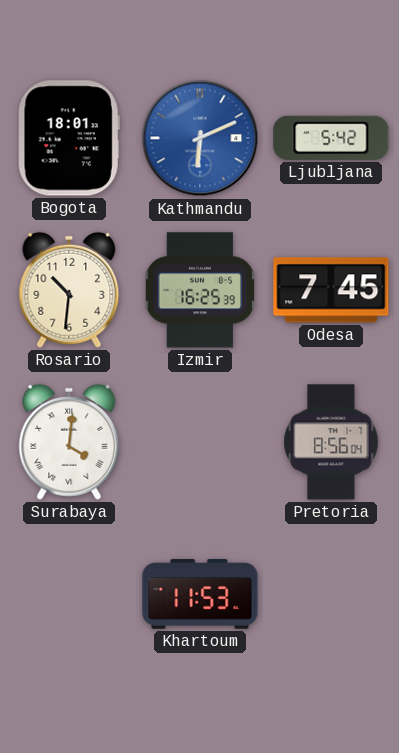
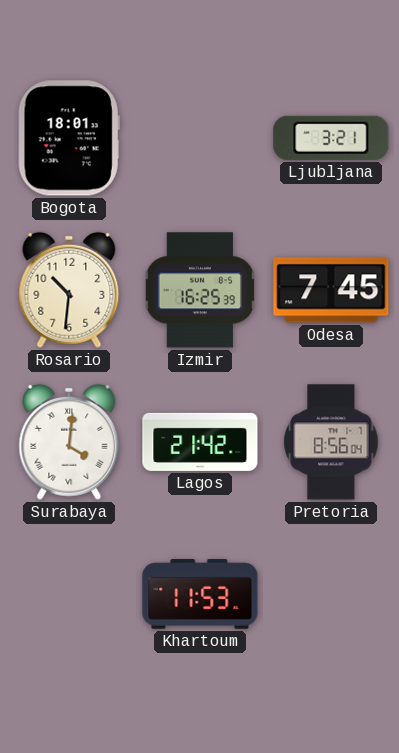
Kathmandu: 6:11 -> none
Ljubljana: 5:42 -> 3:21
Lagos: none -> 21:42
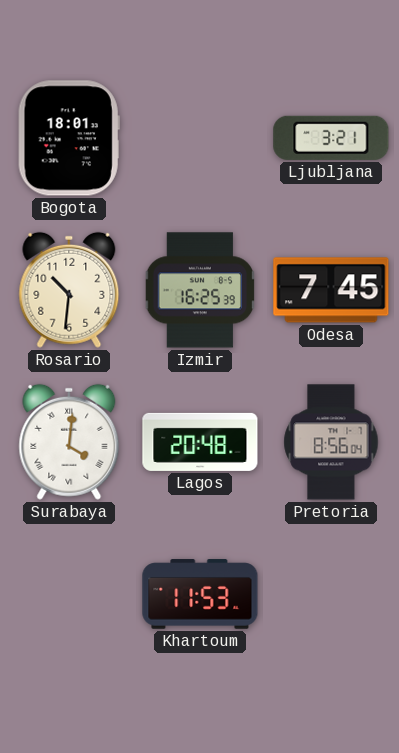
Lagos: 21:42 -> 20:48
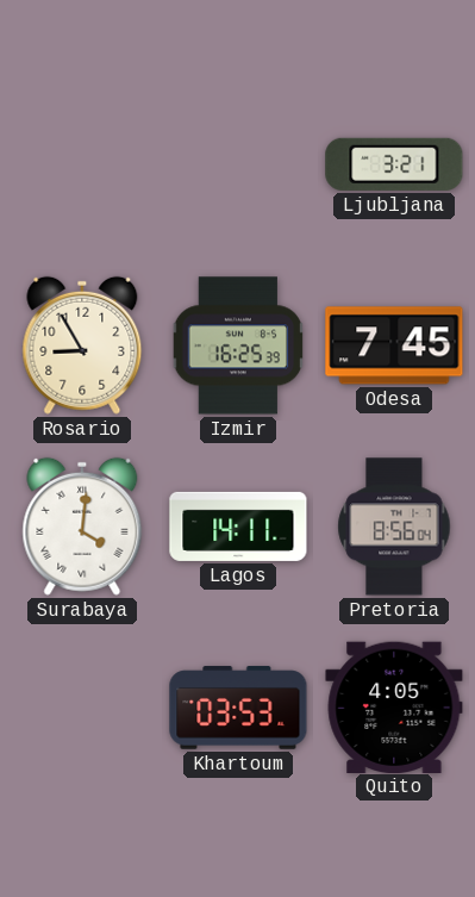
Bogota: 18:01 -> none
Rosario: 10:31 -> 8:55
Lagos: 20:48 -> 14:11
Khartoum: 11:53 -> 03:53
Quito: none -> 4:05
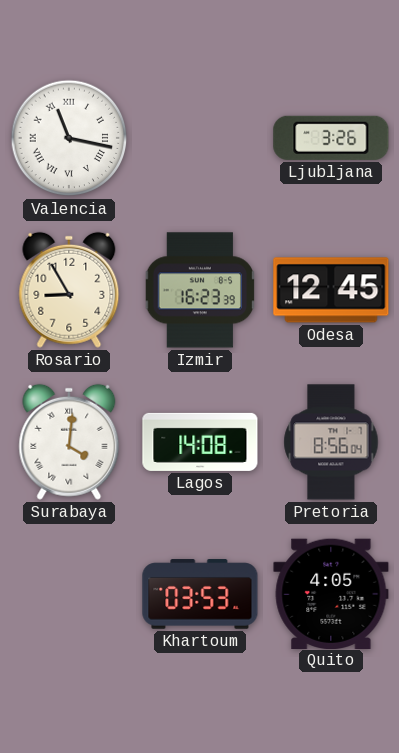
Valencia: none -> 11:17
Ljubljana: 3:21 -> 3:26
Izmir: 16:25 -> 16:23
Odesa: 7:45 -> 12:45
Lagos: 14:11 -> 14:08
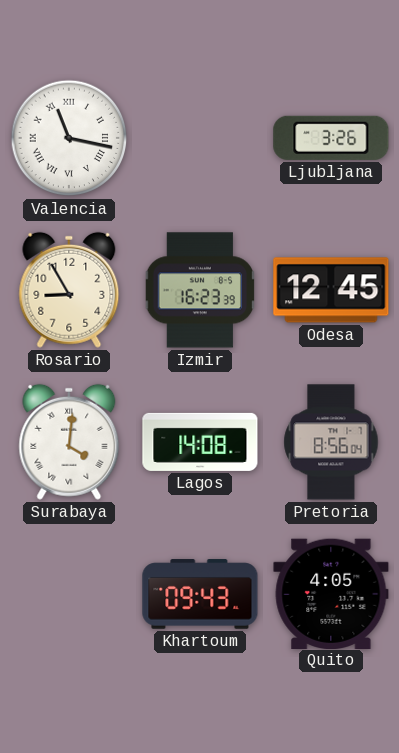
Khartoum: 03:53 -> 09:43
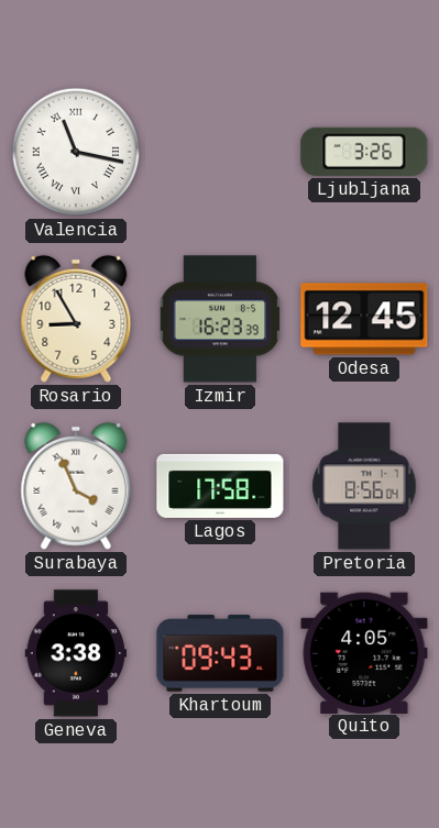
Surabaya: 4:01 -> 3:56
Lagos: 14:08 -> 17:58
Geneva: none -> 3:38
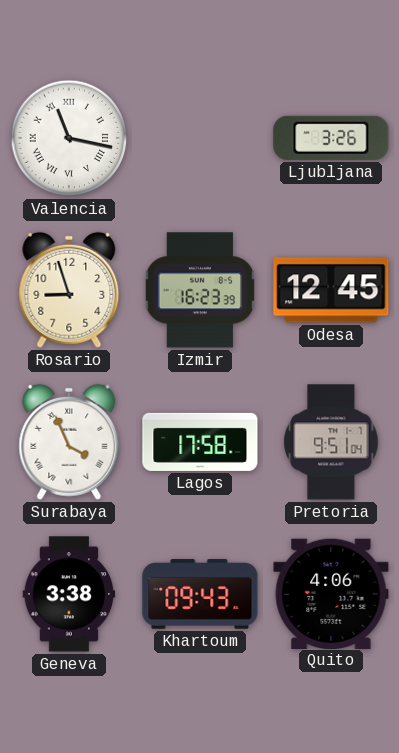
Rosario: 8:55 -> 8:57
Pretoria: 8:56 -> 9:51
Quito: 4:05 -> 4:06
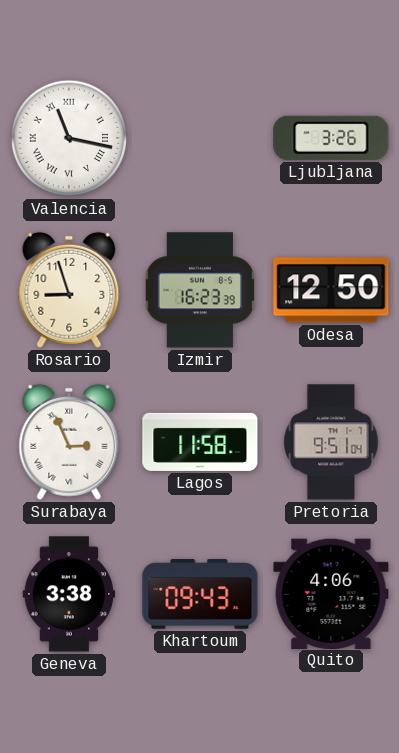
Odesa: 12:45 -> 12:50
Surabaya: 3:56 -> 2:56
Lagos: 17:58 -> 11:58
